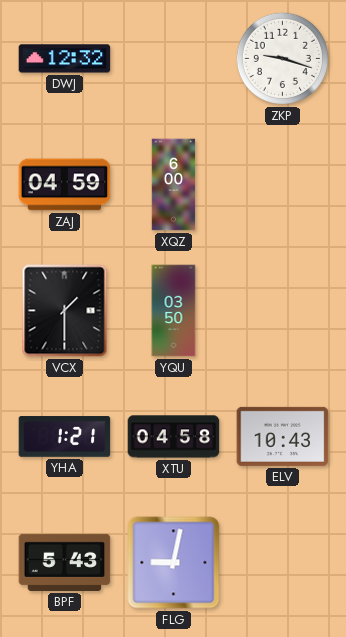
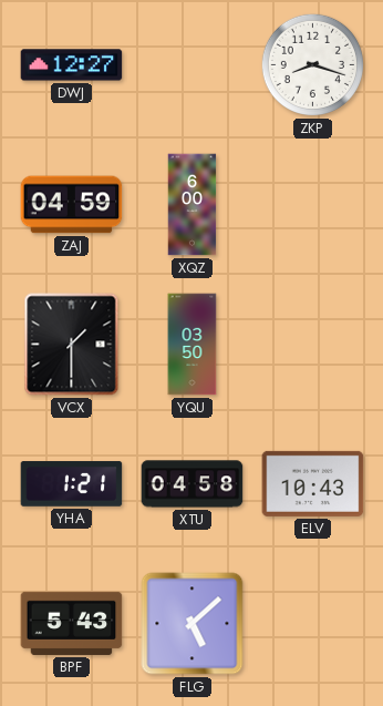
DWJ: 12:32 -> 12:27
ZKP: 9:18 -> 8:18
FLG: 9:02 -> 5:08
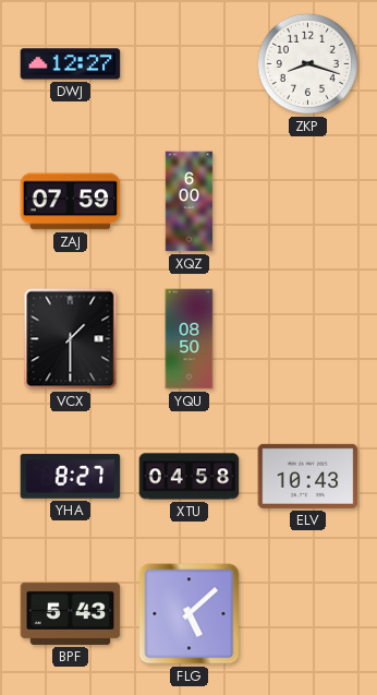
ZAJ: 04:59 -> 07:59
YQU: 03:50 -> 08:50
YHA: 1:21 -> 8:27
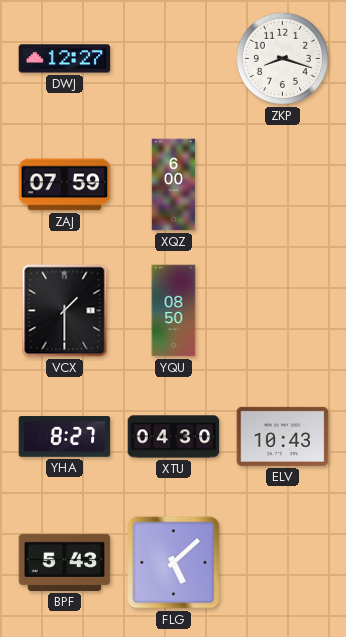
XTU: 04:58 -> 04:30
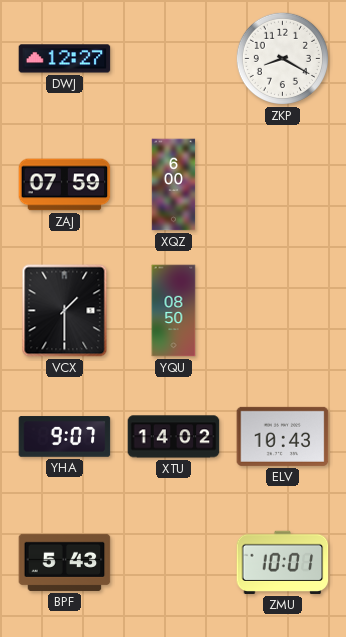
ZKP: 8:18 -> 8:20
YHA: 8:27 -> 9:07
XTU: 04:30 -> 14:02
FLG: 5:08 -> none
ZMU: none -> 10:01
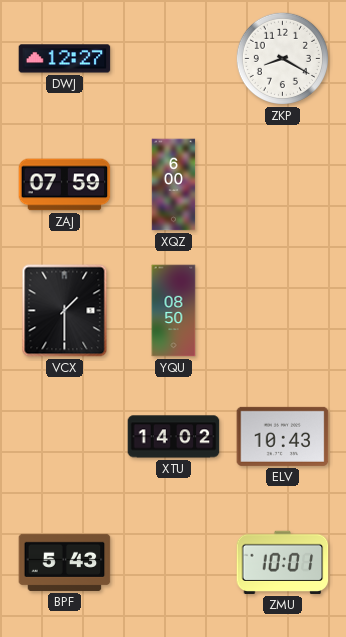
YHA: 9:07 -> none
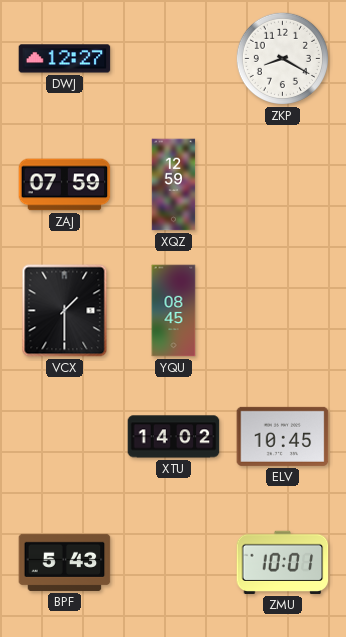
XQZ: 6:00 -> 12:59
YQU: 08:50 -> 08:45
ELV: 10:43 -> 10:45
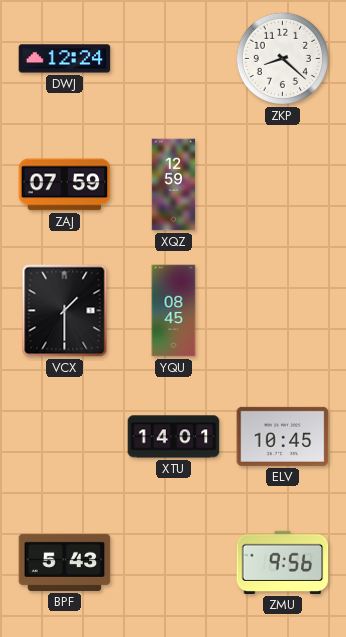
DWJ: 12:27 -> 12:24
ZKP: 8:20 -> 8:22
XTU: 14:02 -> 14:01
ZMU: 10:01 -> 9:56
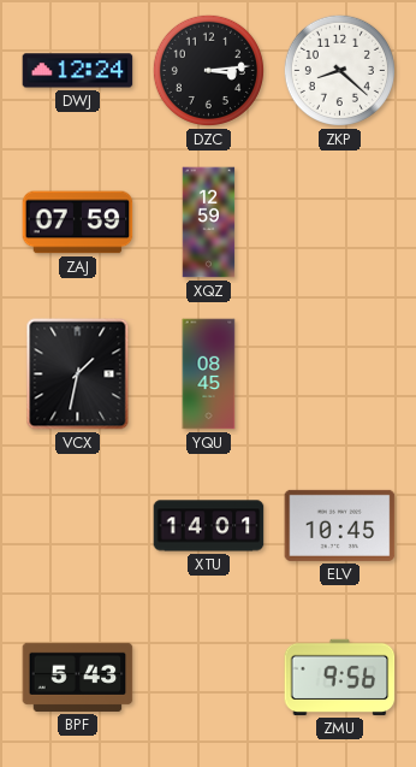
DZC: none -> 3:14
VCX: 1:30 -> 1:32
